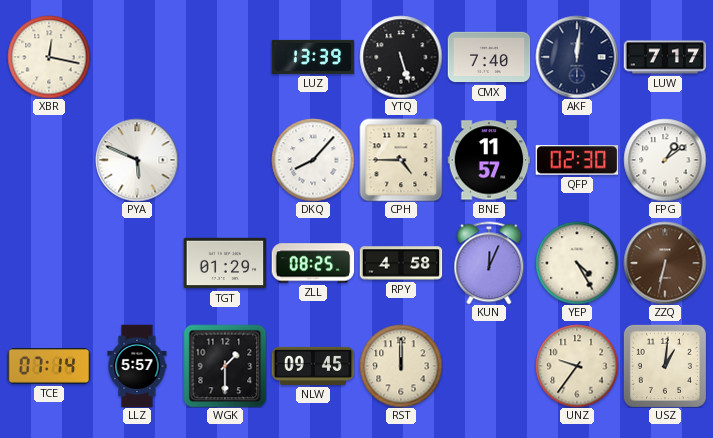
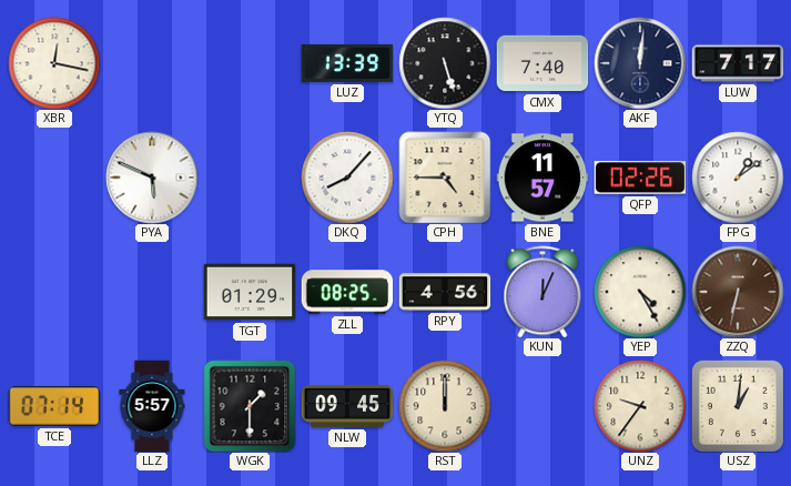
QFP: 02:30 -> 02:26
RPY: 4:58 -> 4:56
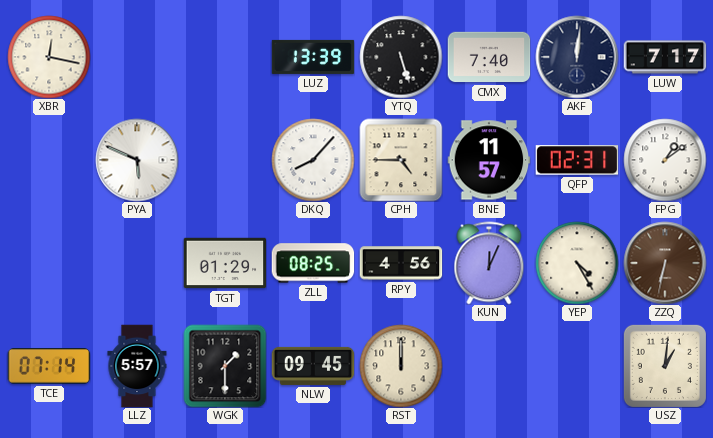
QFP: 02:26 -> 02:31
UNZ: 9:36 -> none
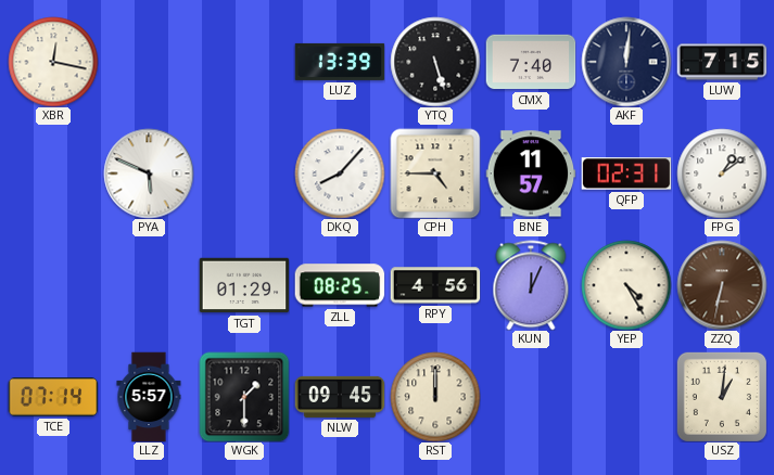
LUW: 7:17 -> 7:15
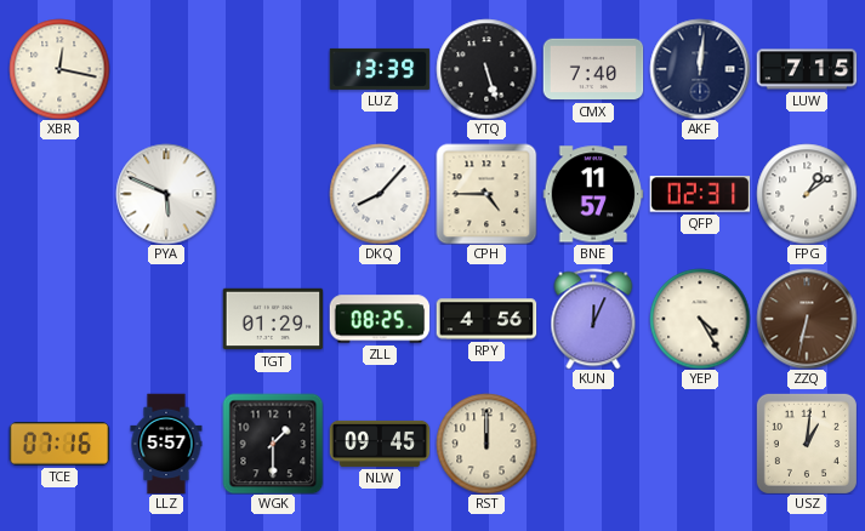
TCE: 07:14 -> 07:16
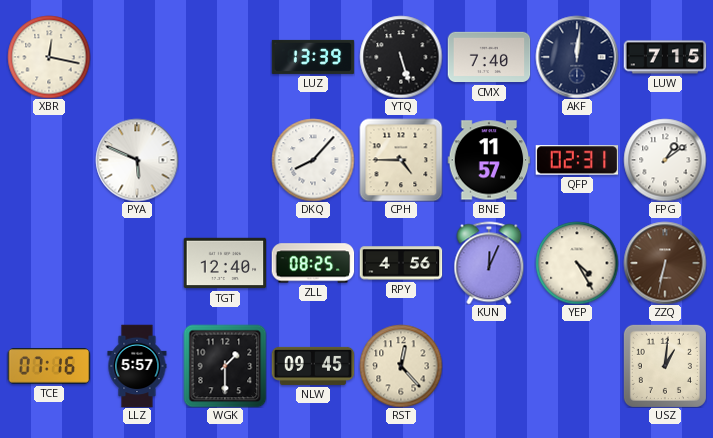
TGT: 01:29 -> 12:40
RST: 12:00 -> 12:23
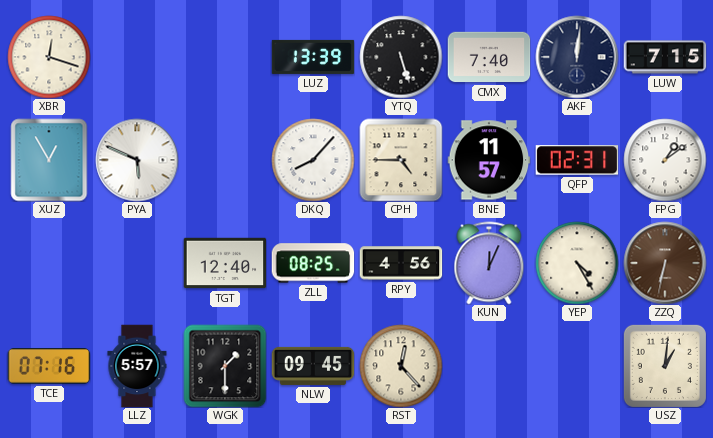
XBR: 12:17 -> 12:18
XUZ: none -> 12:55
